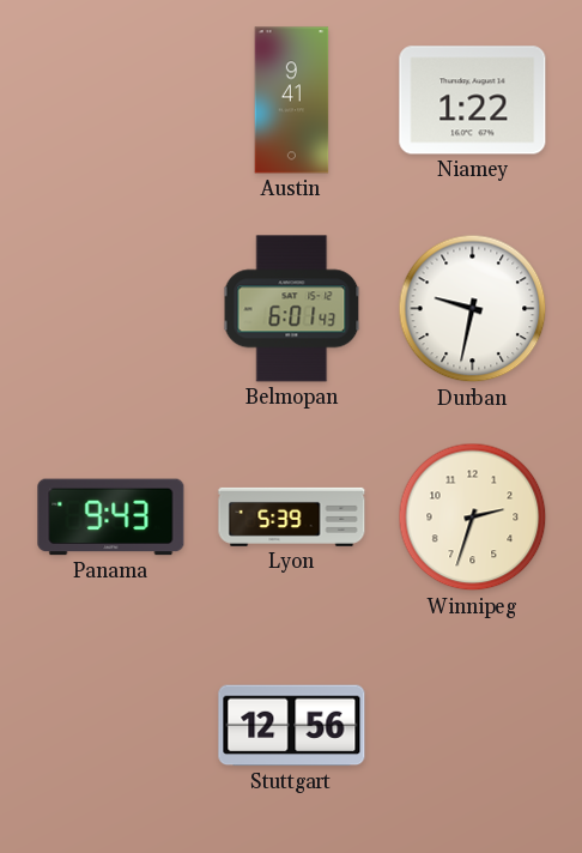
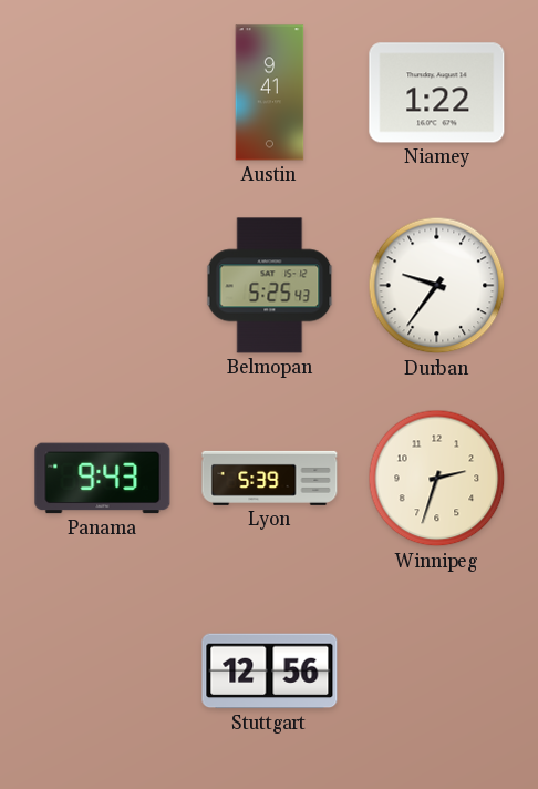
Belmopan: 6:01 -> 5:25
Durban: 9:32 -> 9:36
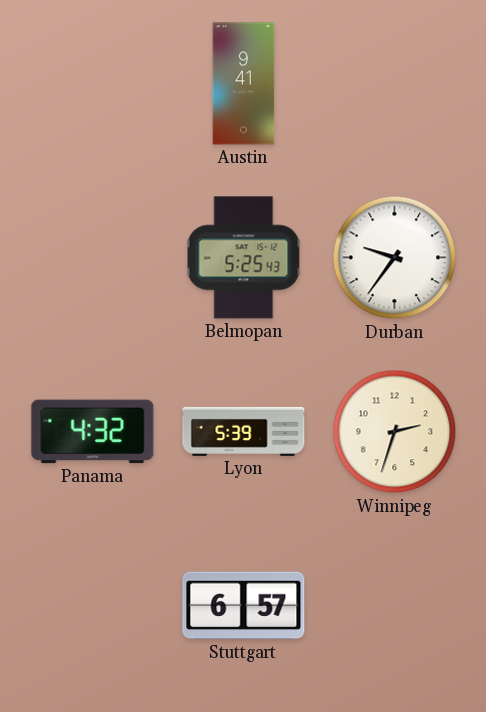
Niamey: 1:22 -> none
Panama: 9:43 -> 4:32
Stuttgart: 12:56 -> 6:57
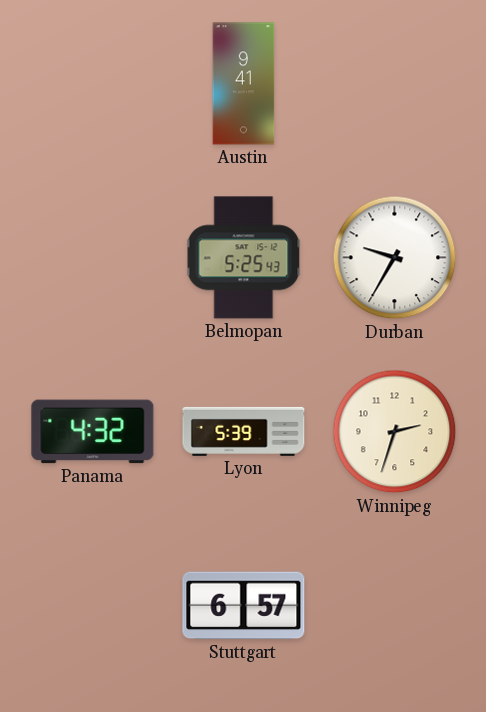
Durban: 9:36 -> 9:35
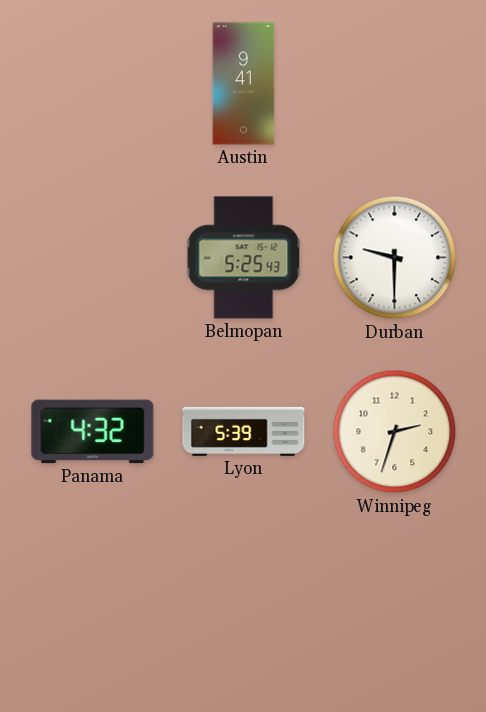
Durban: 9:35 -> 9:30
Stuttgart: 6:57 -> none
